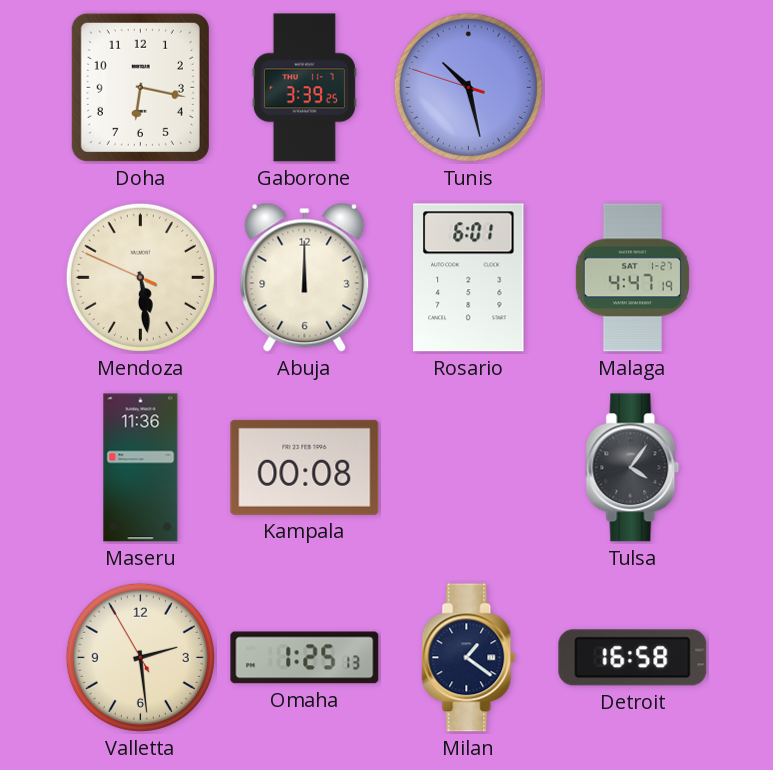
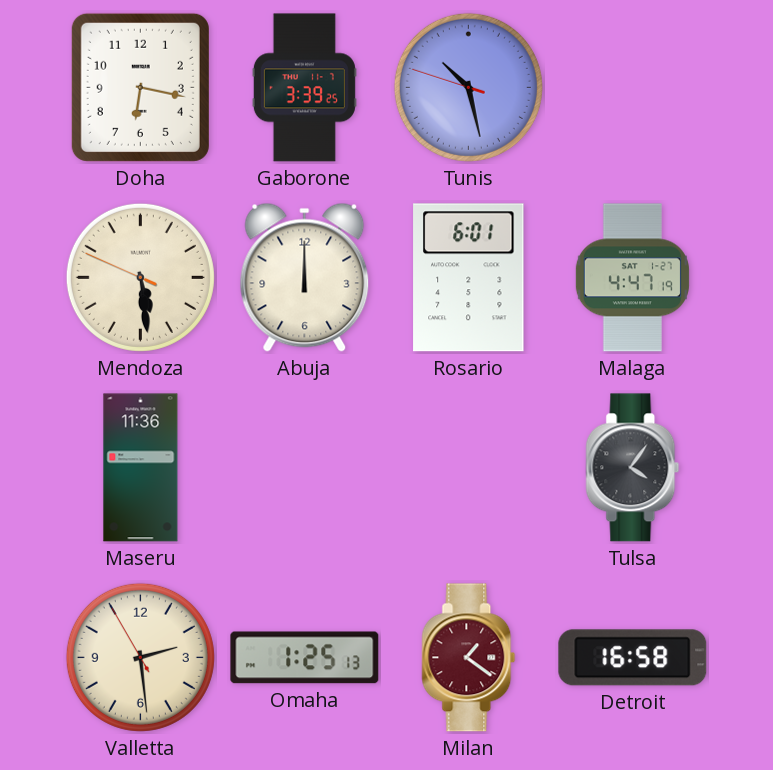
Kampala: 00:08 -> none
Milan dial: navy -> burgundy
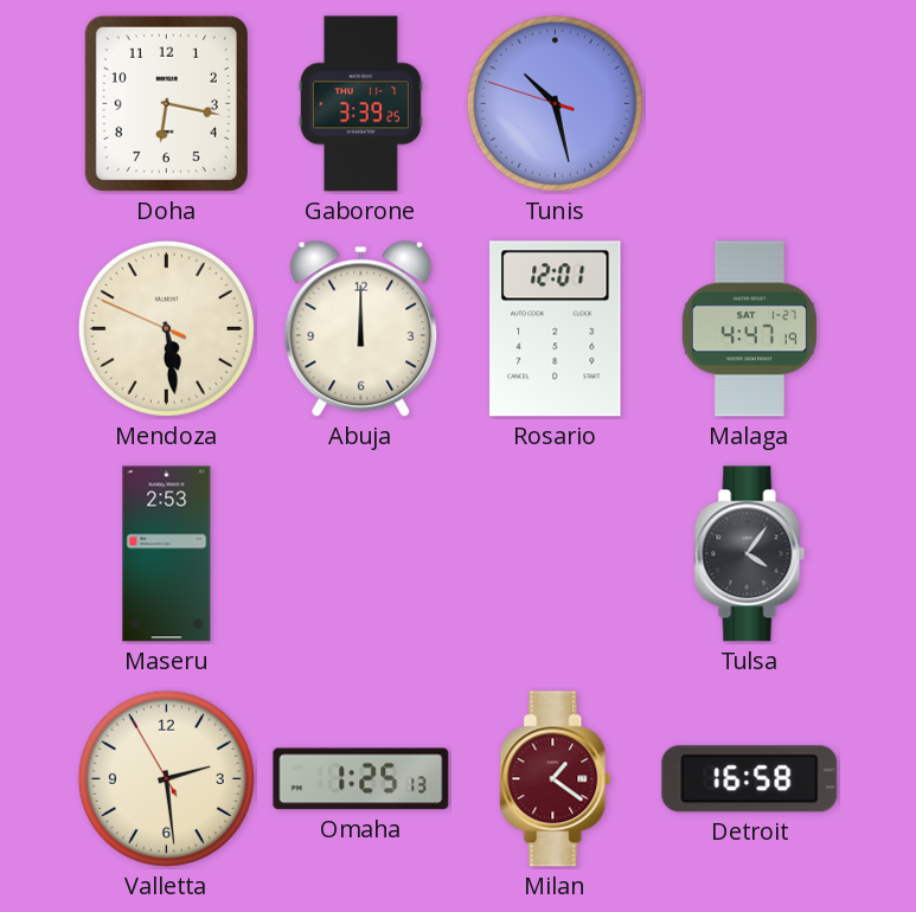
Rosario: 6:01 -> 12:01
Maseru: 11:36 -> 2:53
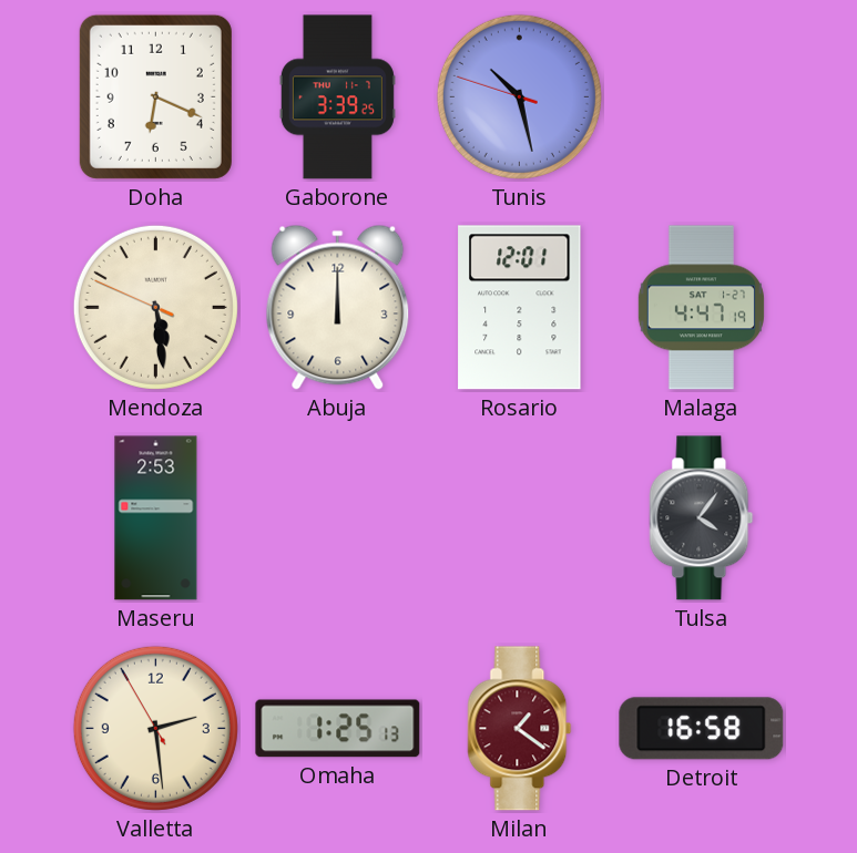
Doha: 6:17 -> 6:19
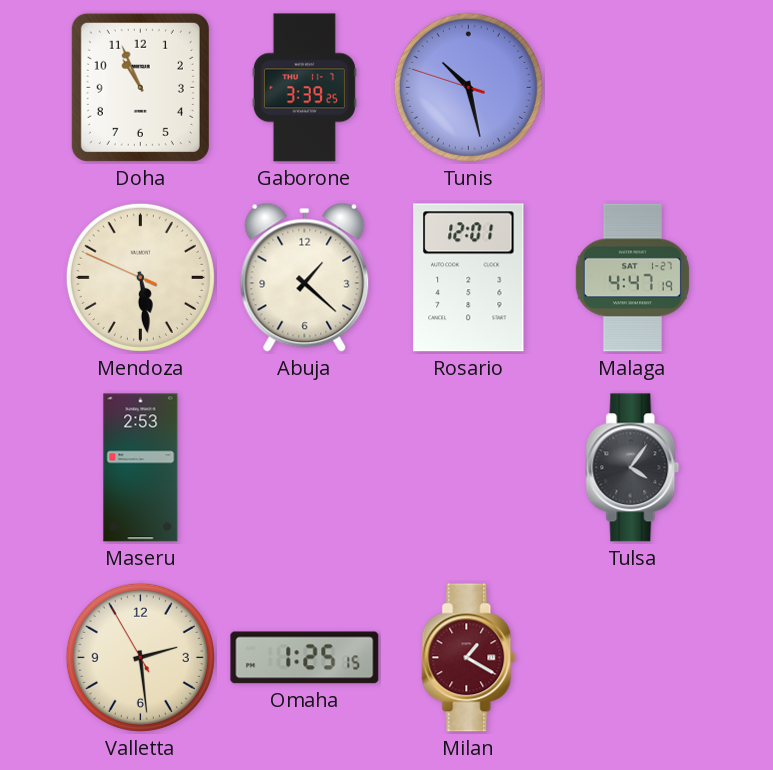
Doha: 6:19 -> 10:56
Abuja: 12:00 -> 1:22
Omaha: 1:25:13 -> 1:25:15
Milan: 1:21 -> 1:20
Detroit: 16:58 -> none
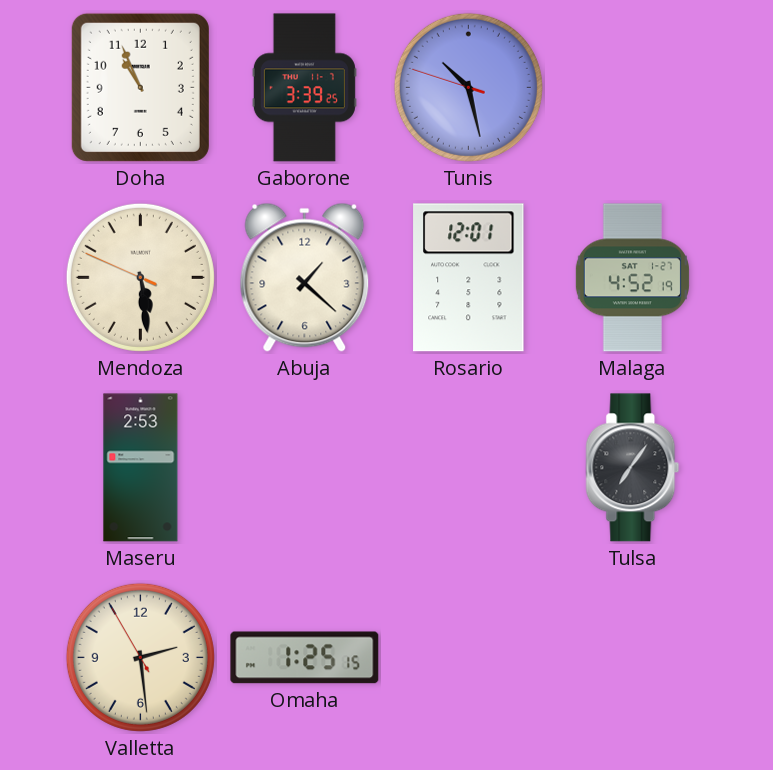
Malaga: 4:47 -> 4:52
Tulsa: 4:06 -> 7:06
Milan: 1:20 -> none
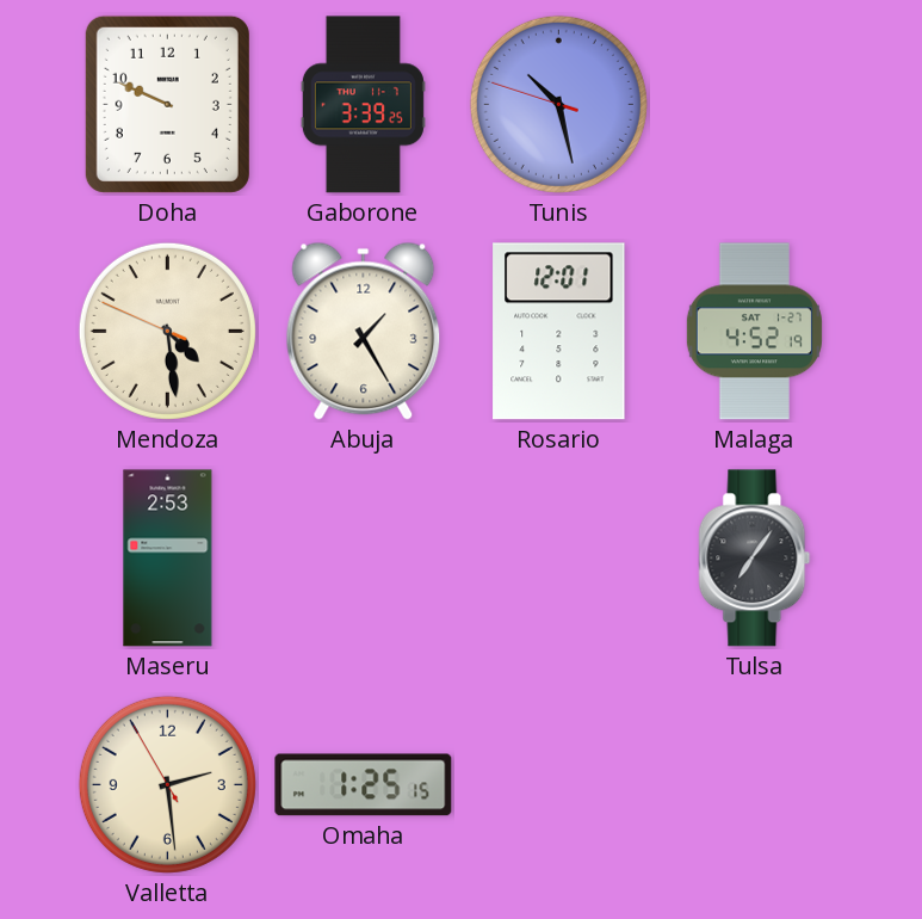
Doha: 10:56 -> 9:49
Mendoza: 5:28 -> 4:28
Abuja: 1:22 -> 1:25
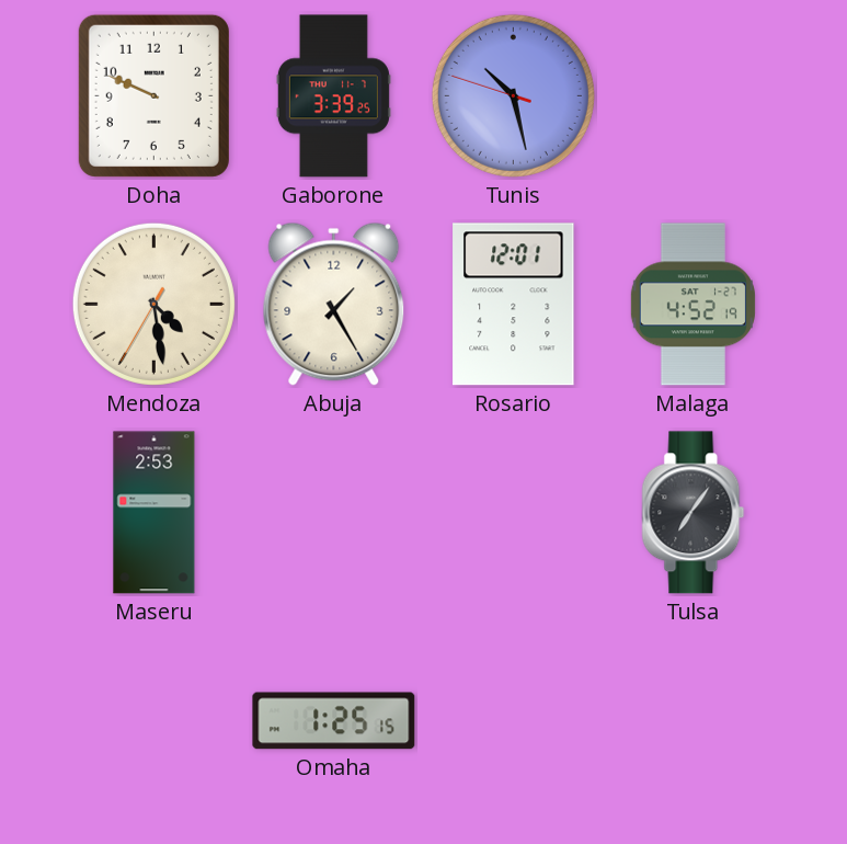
Mendoza: 4:28:49 -> 4:28:35
Valletta: 2:28 -> none
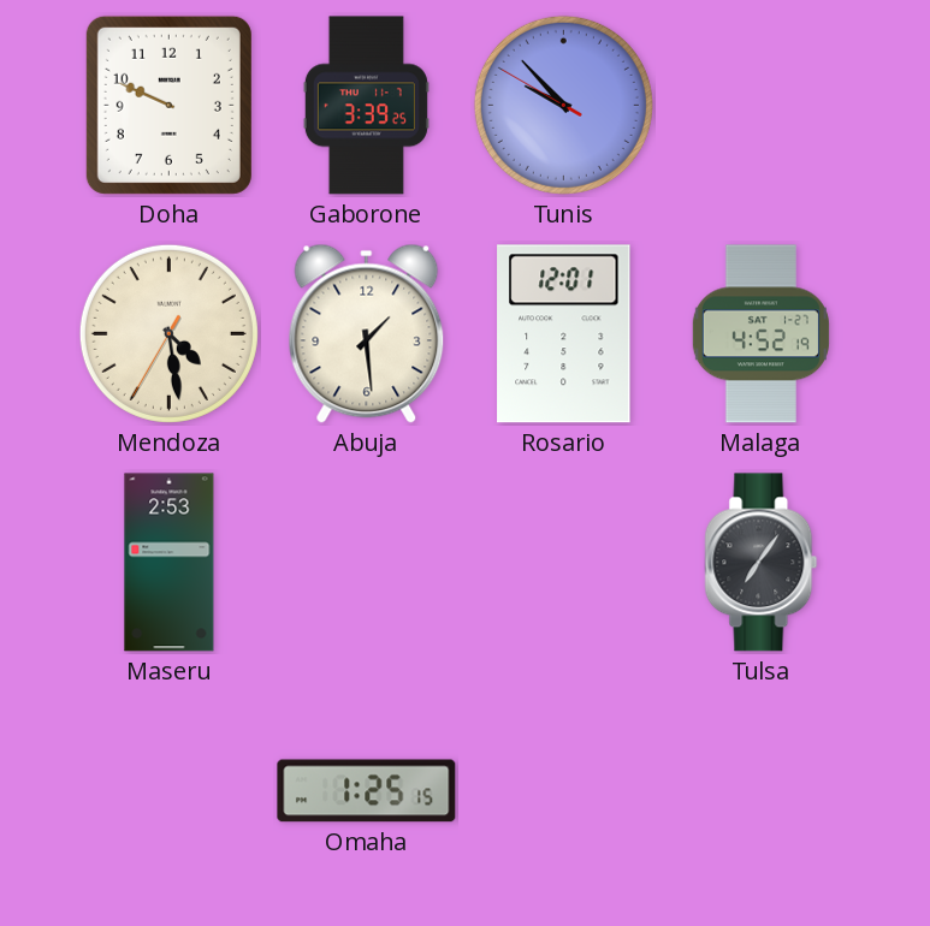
Tunis: 10:27 -> 9:52
Abuja: 1:25 -> 1:29
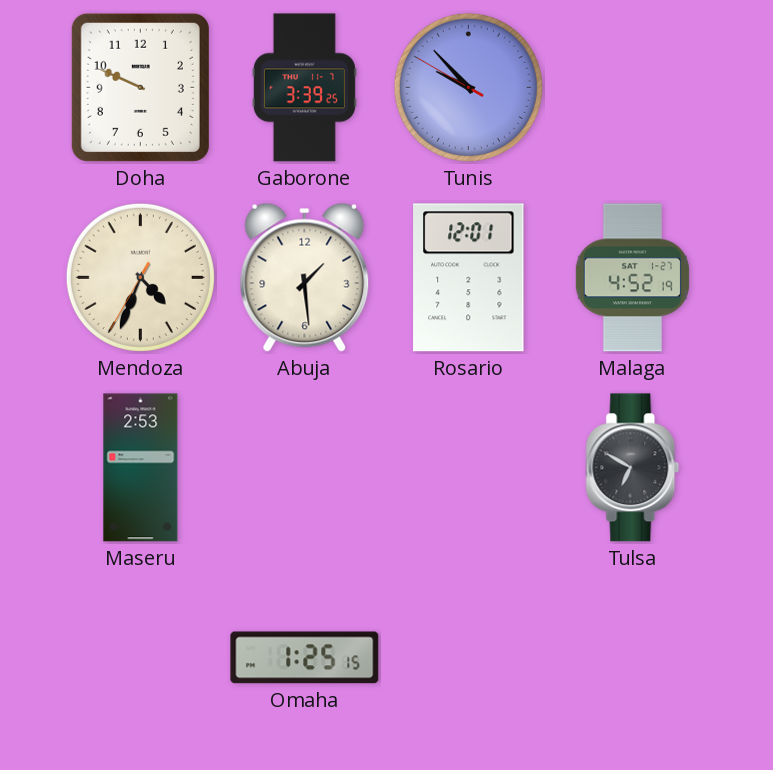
Mendoza: 4:28 -> 4:33
Tulsa: 7:06 -> 6:50
